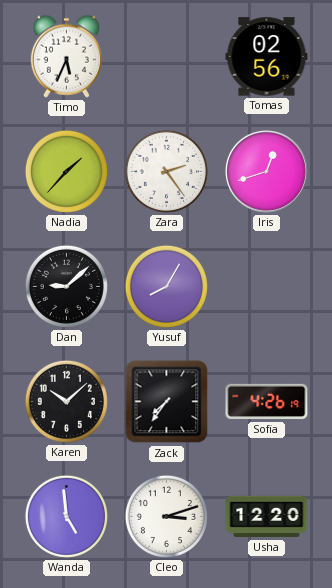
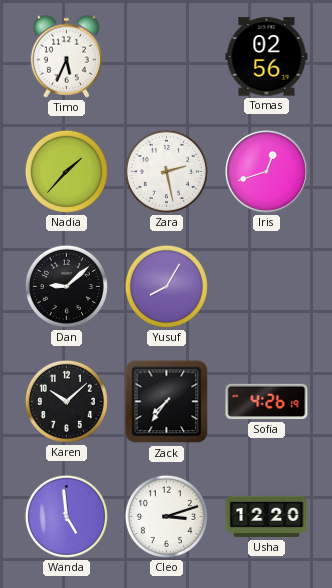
Zara: 2:24 -> 2:28
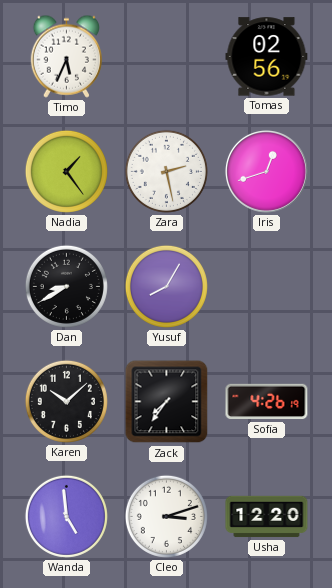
Nadia: 1:37 -> 1:24
Dan: 9:08 -> 8:40
